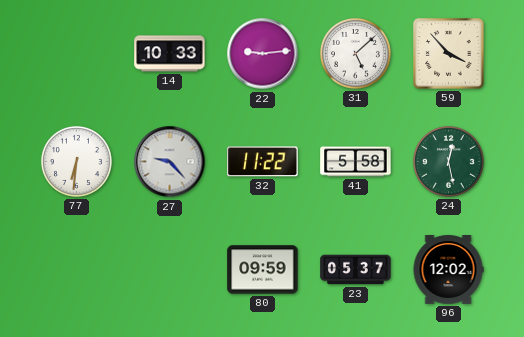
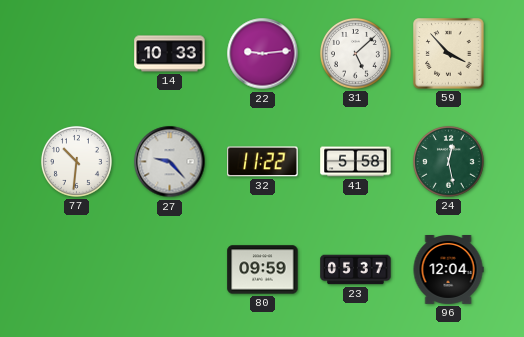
77: 6:31 -> 10:31
96: 12:02 -> 12:04
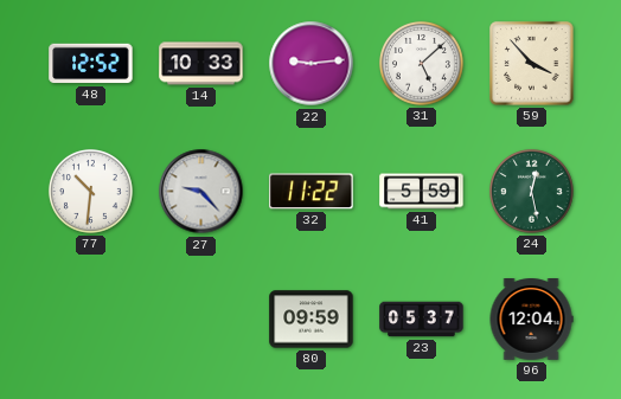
48: none -> 12:52
41: 5:58 -> 5:59
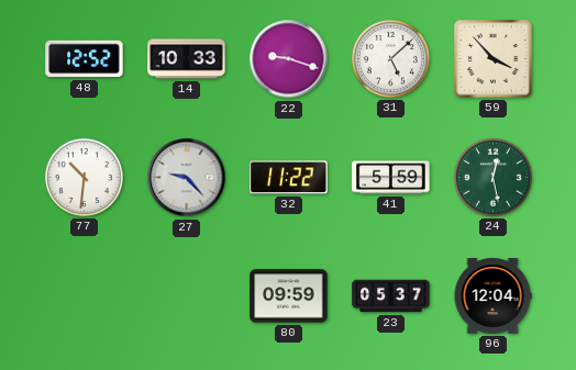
22: 9:14 -> 9:18
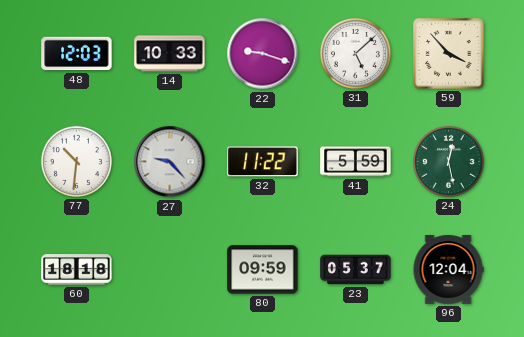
48: 12:52 -> 12:03
60: none -> 18:18
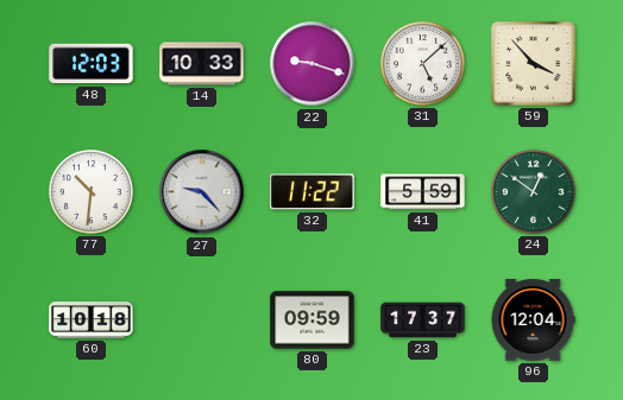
24: 12:28 -> 12:51
60: 18:18 -> 10:18
23: 05:37 -> 17:37
